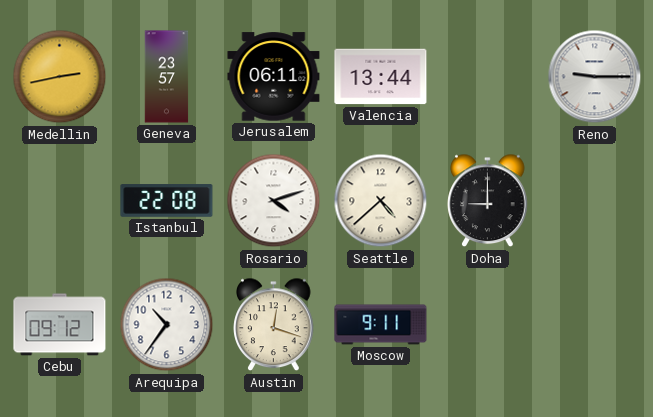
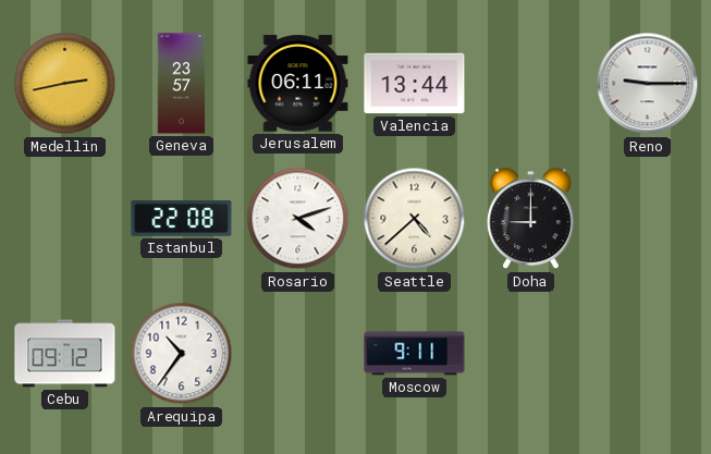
Austin: 12:18 -> none
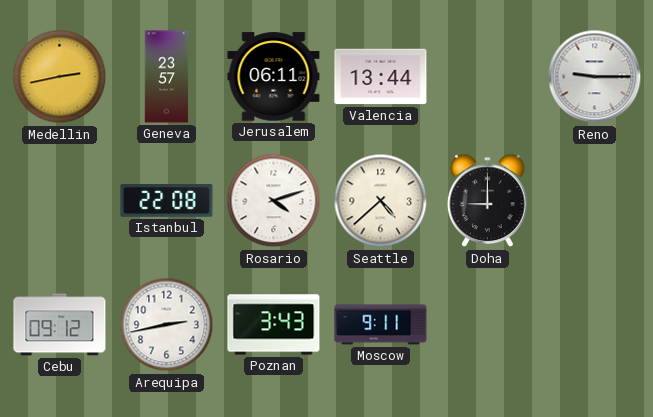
Arequipa: 10:36 -> 2:43
Poznan: none -> 3:43
